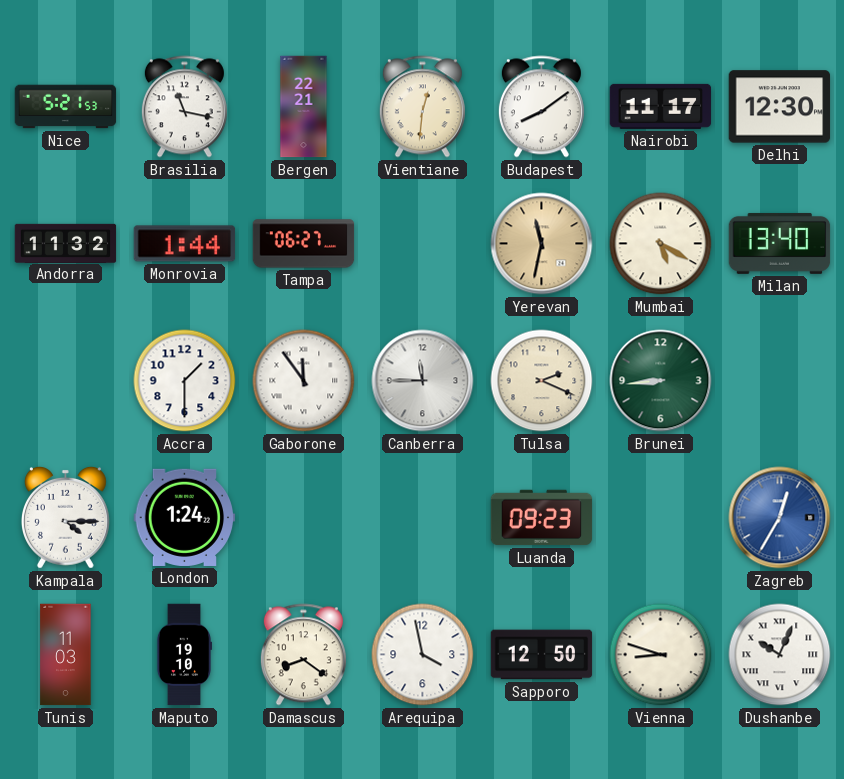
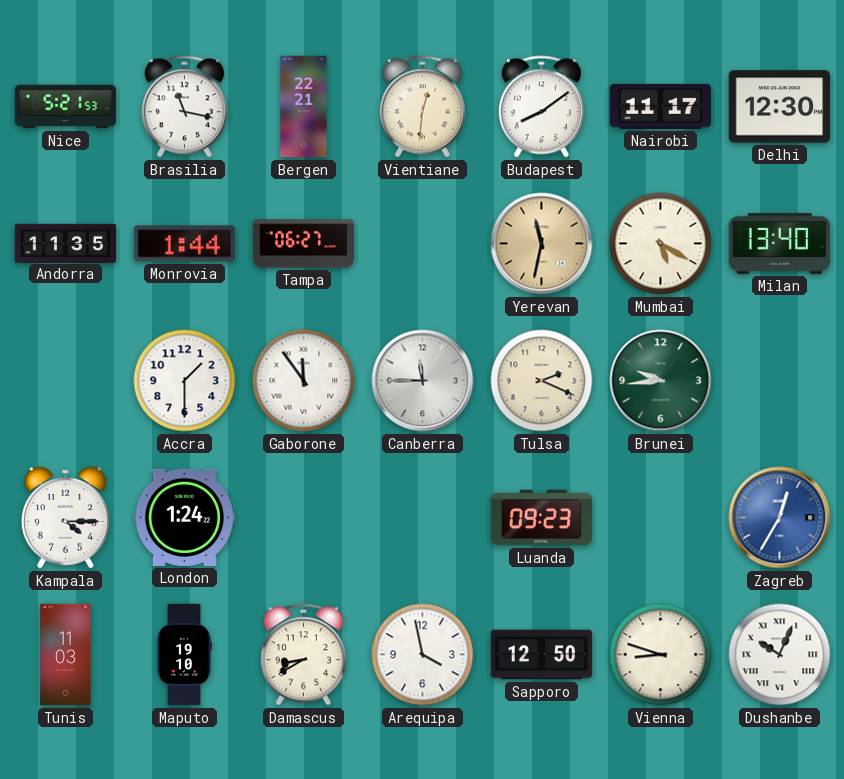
Andorra: 11:32 -> 11:35
Brunei: 8:44 -> 9:44
Damascus: 8:21 -> 8:40
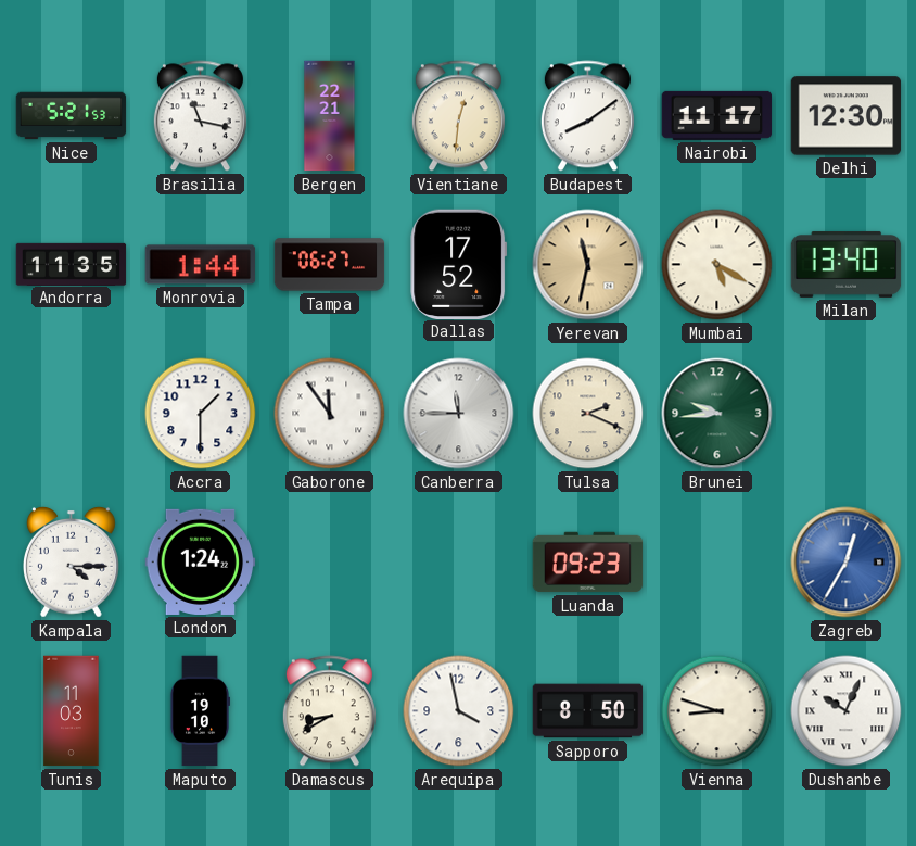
Dallas: none -> 17:52
Sapporo: 12:50 -> 8:50
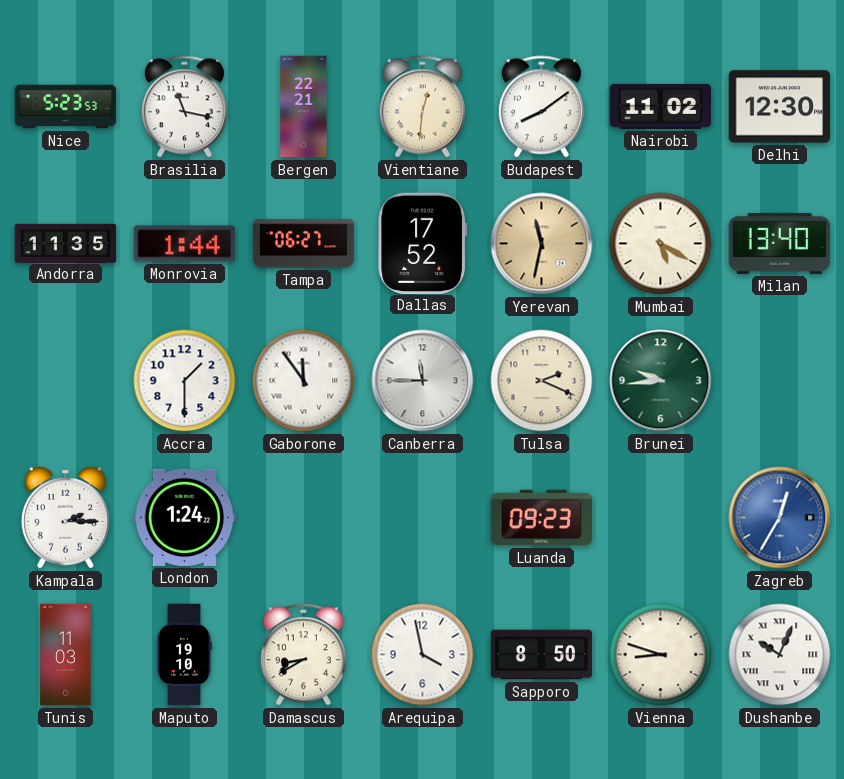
Nice: 5:21 -> 5:23
Nairobi: 11:17 -> 11:02
Kampala: 4:15 -> 2:15
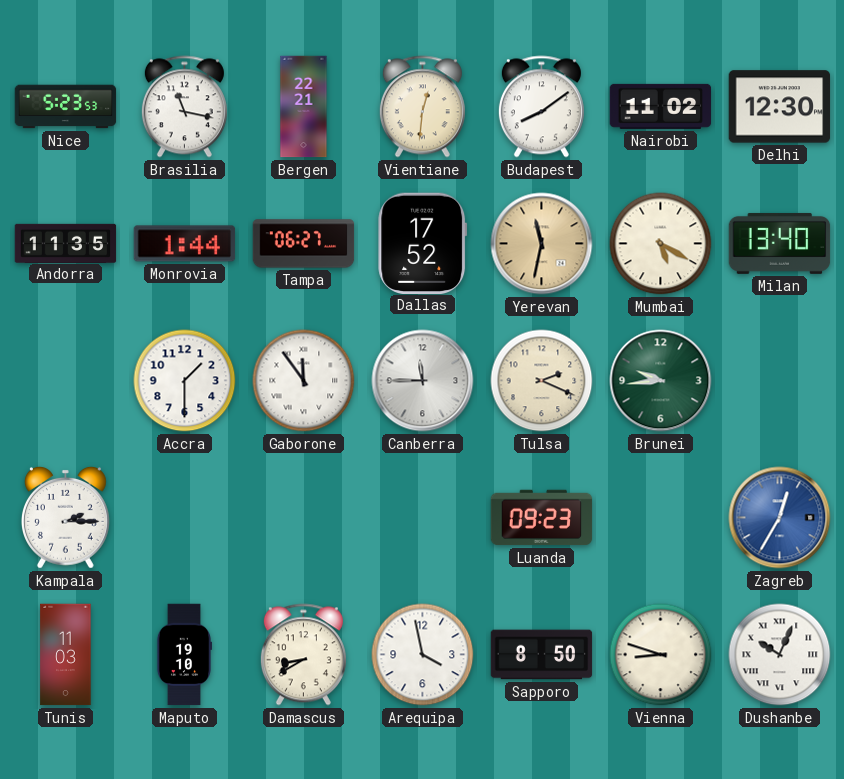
London: 1:24 -> none
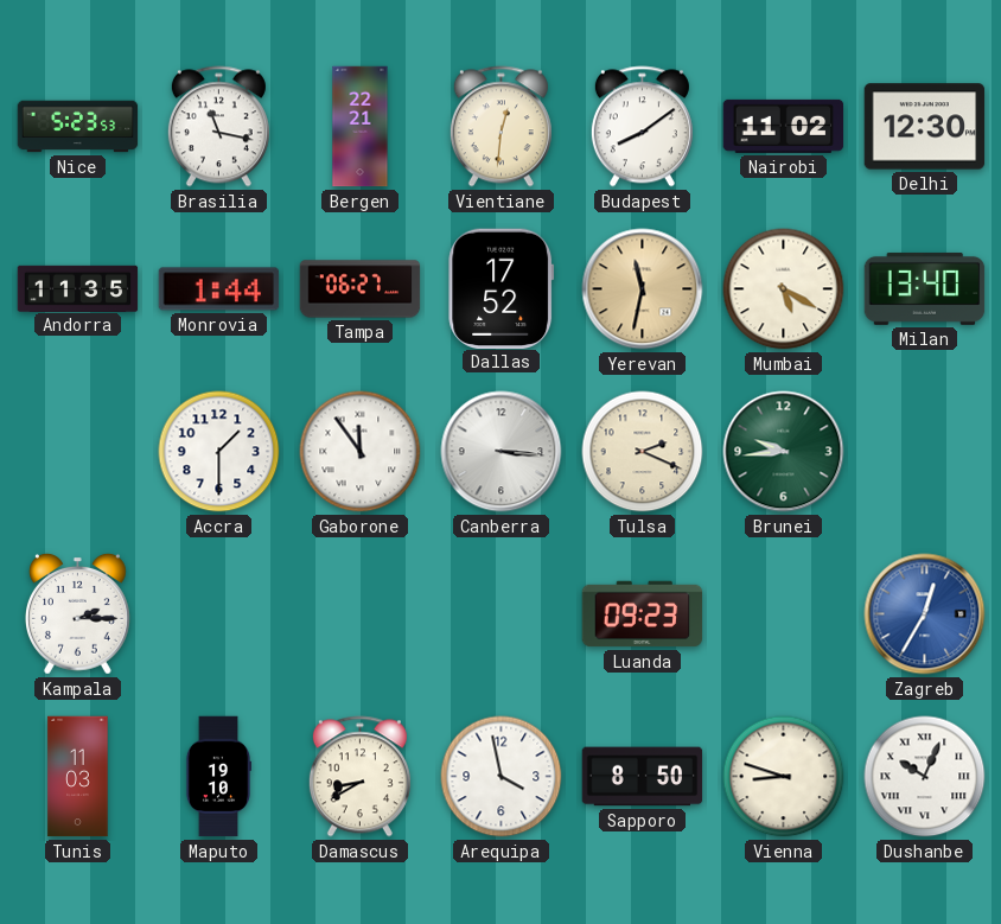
Canberra: 11:45 -> 3:16
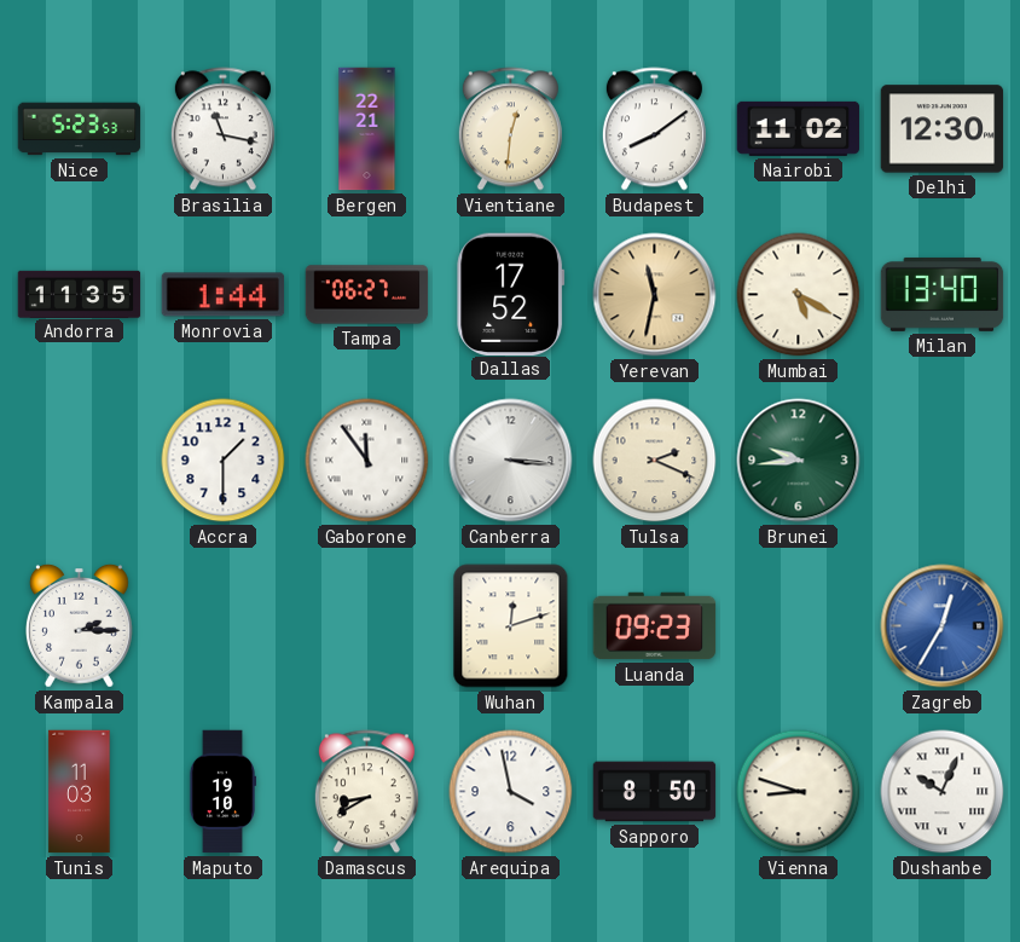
Wuhan: none -> 12:12
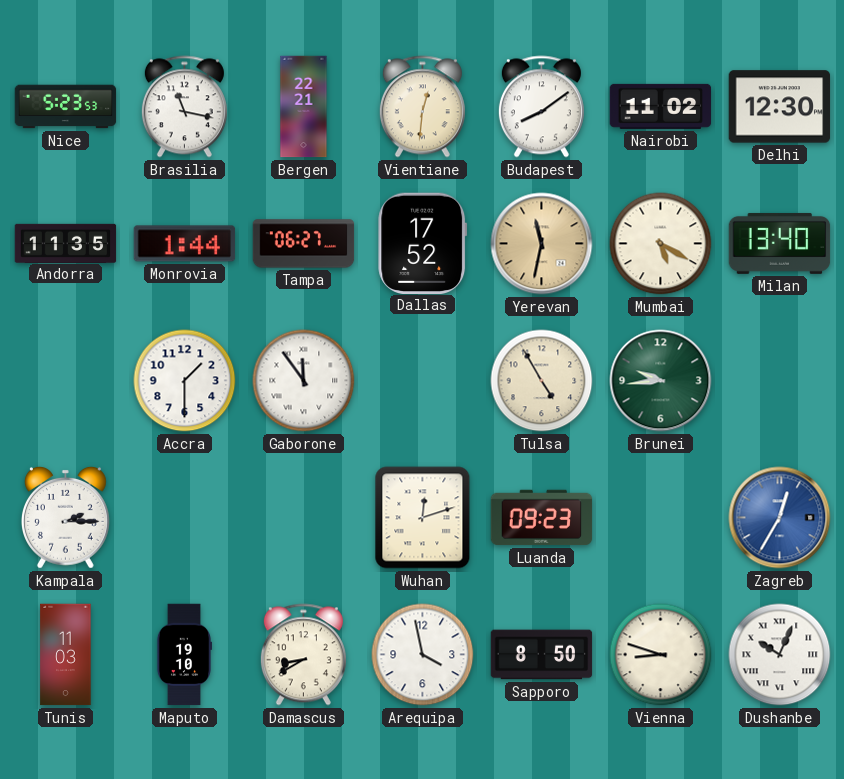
Canberra: 3:16 -> none
Tulsa: 2:19 -> 4:55
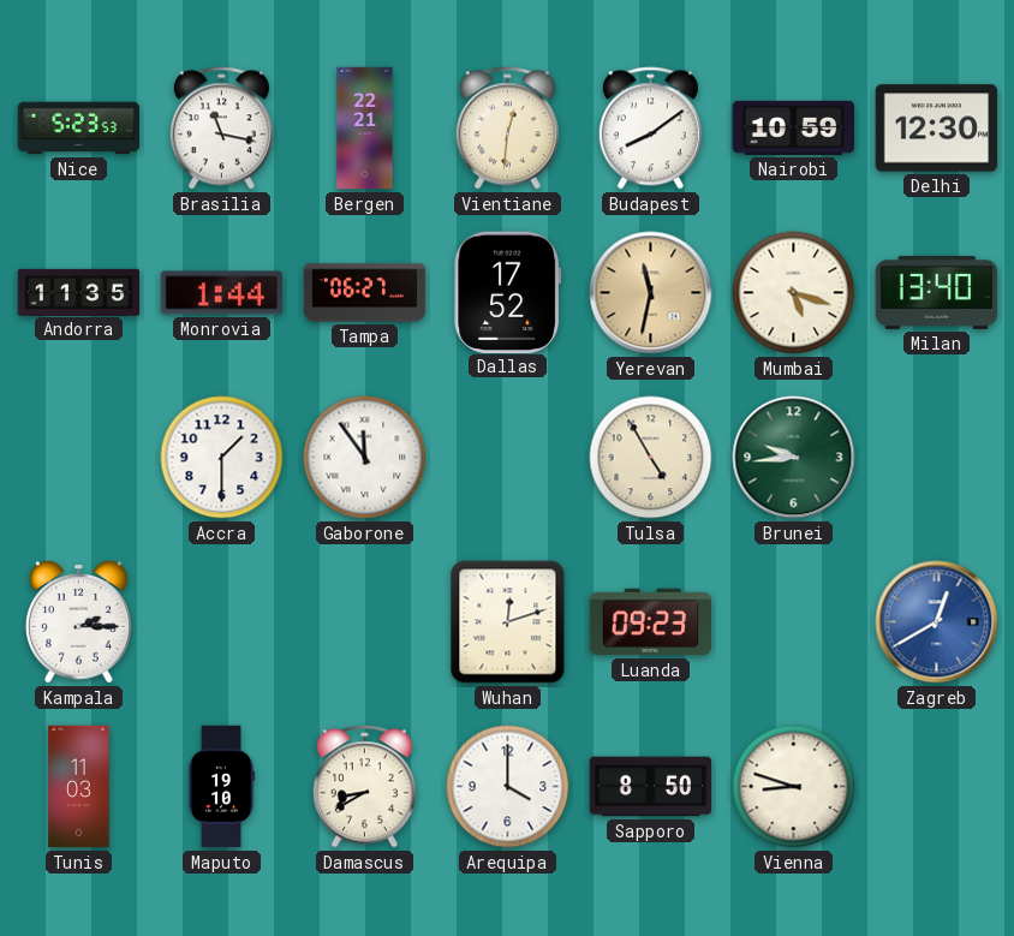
Nairobi: 11:02 -> 10:59
Mumbai: 5:20 -> 5:18
Zagreb: 12:35 -> 12:40
Arequipa: 3:58 -> 4:00
Dushanbe: 10:04 -> none
